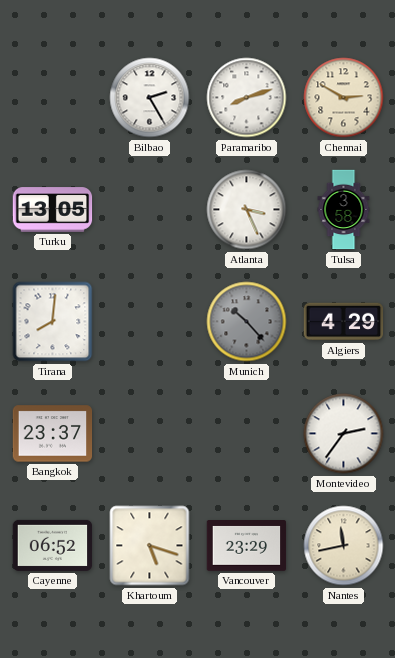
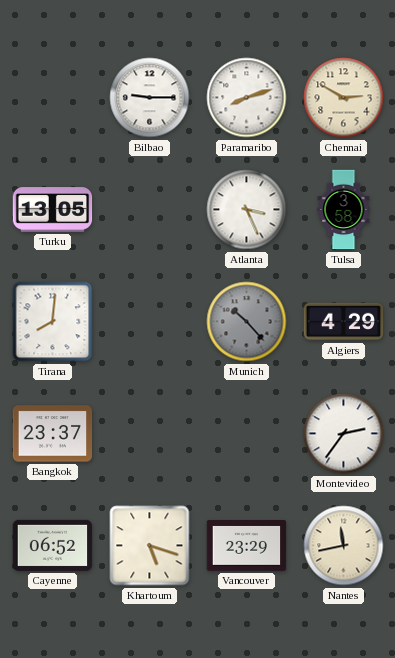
Bilbao: 2:25 -> 9:15
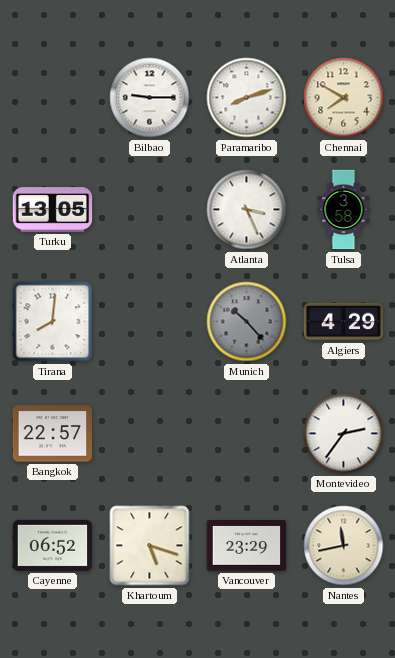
Chennai: 2:50 -> 7:50
Bangkok: 23:37 -> 22:57
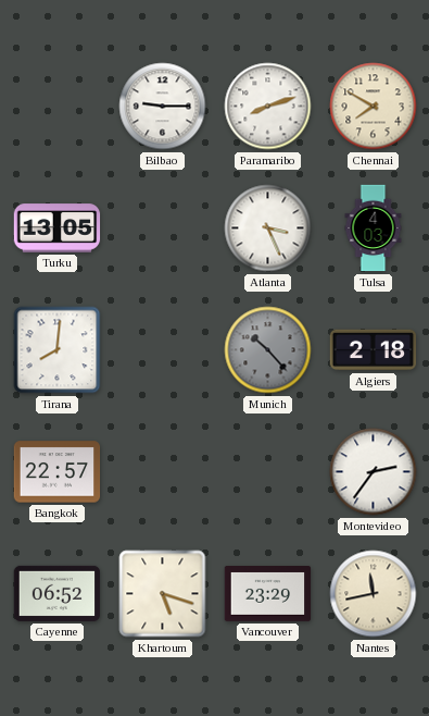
Tulsa: 3:58 -> 4:03
Algiers: 4:29 -> 2:18
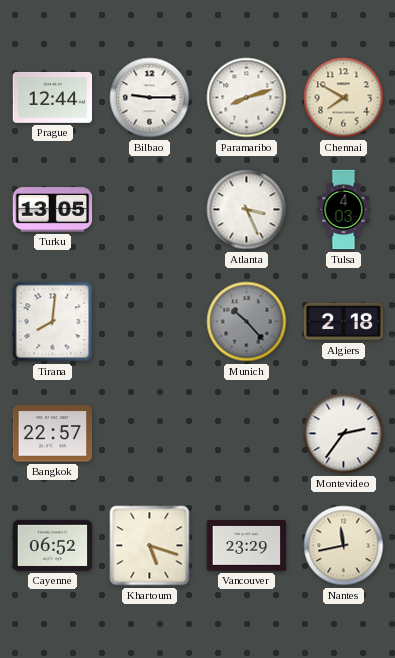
Prague: none -> 12:44
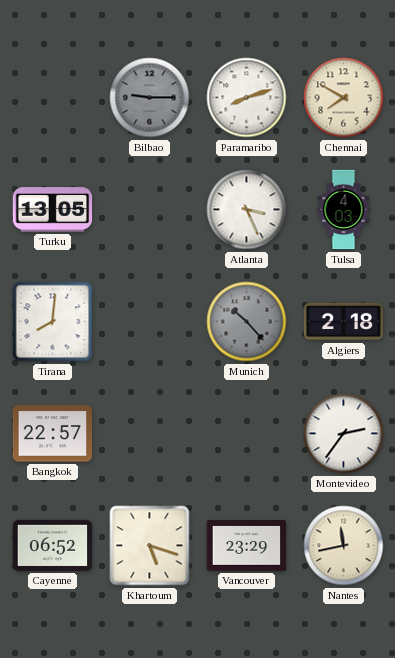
Prague: 12:44 -> none
Bilbao dial: white -> grey
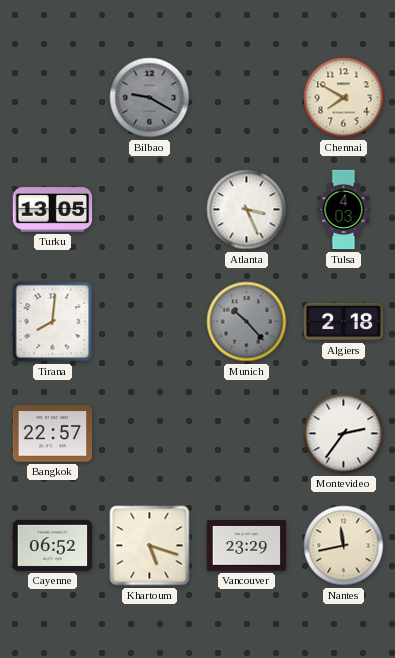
Bilbao: 9:15 -> 9:20
Paramaribo: 8:12 -> none
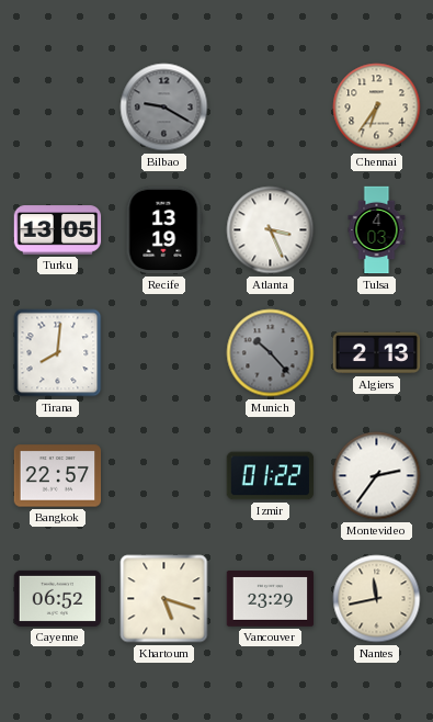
Chennai: 7:50 -> 6:36
Recife: none -> 13:19
Algiers: 2:18 -> 2:13
Izmir: none -> 01:22
